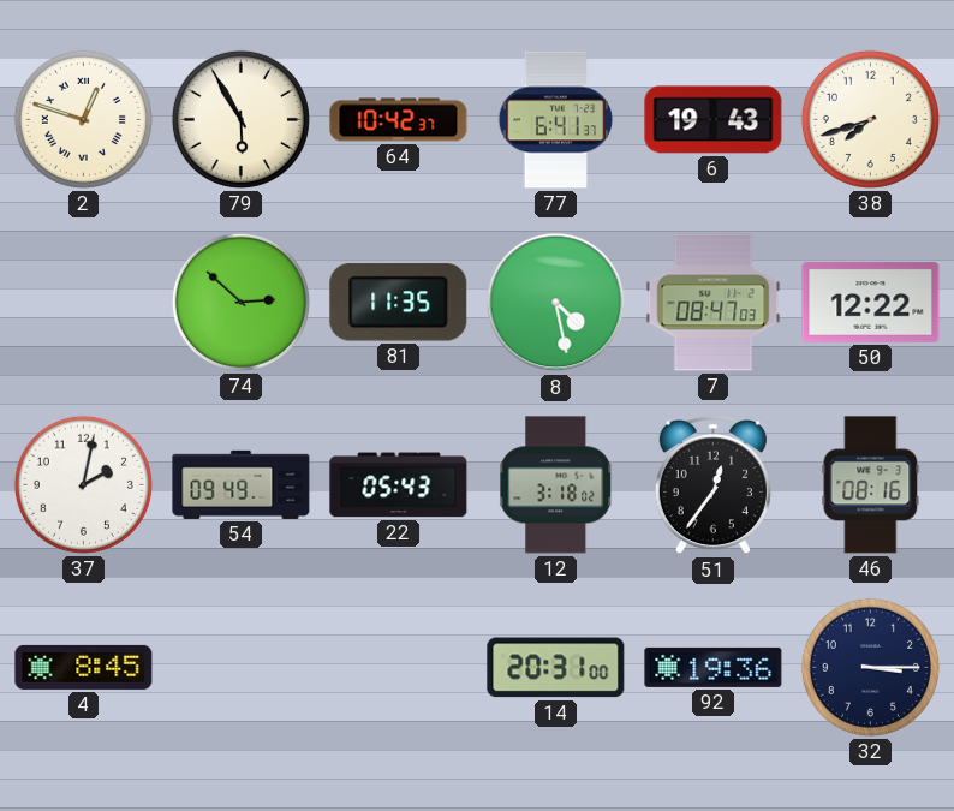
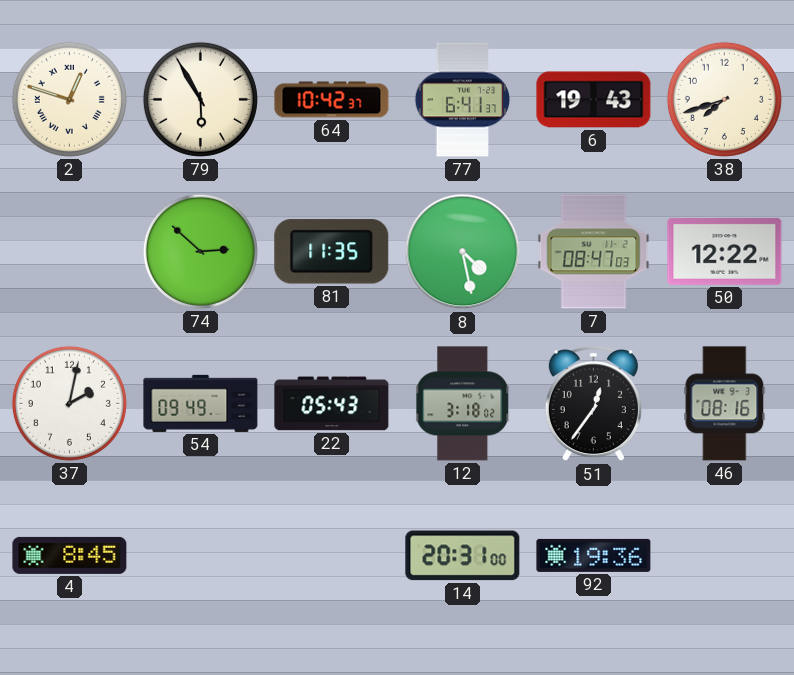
32: 3:15 -> none
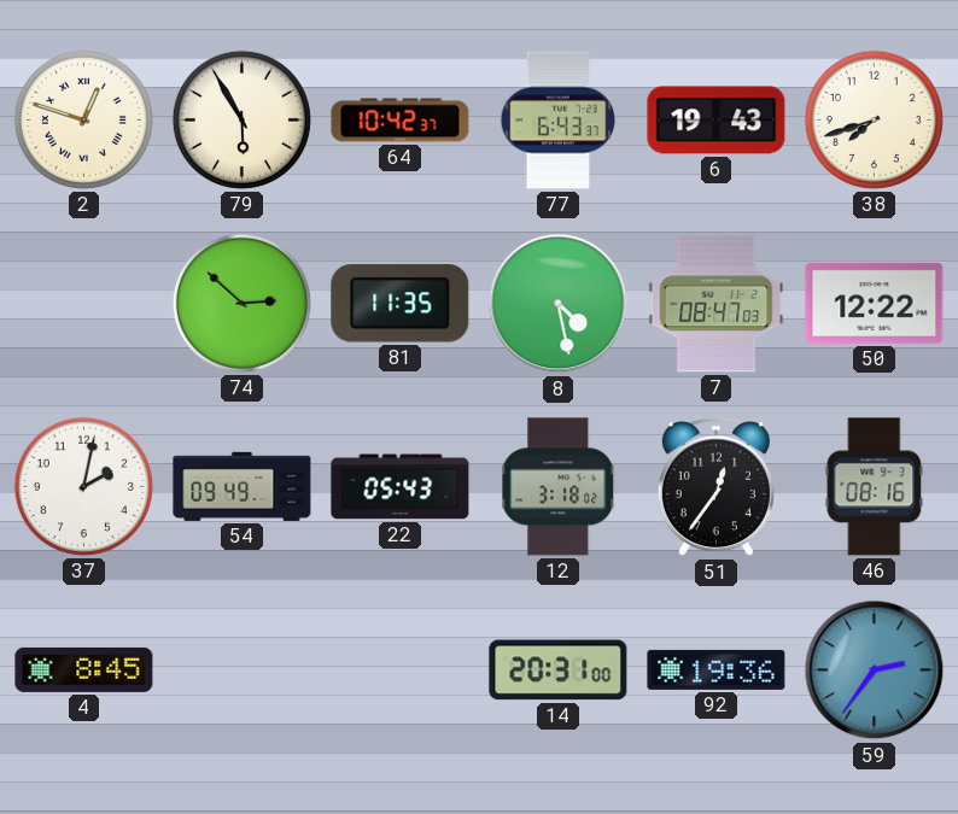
77: 6:41 -> 6:43
59: none -> 2:36
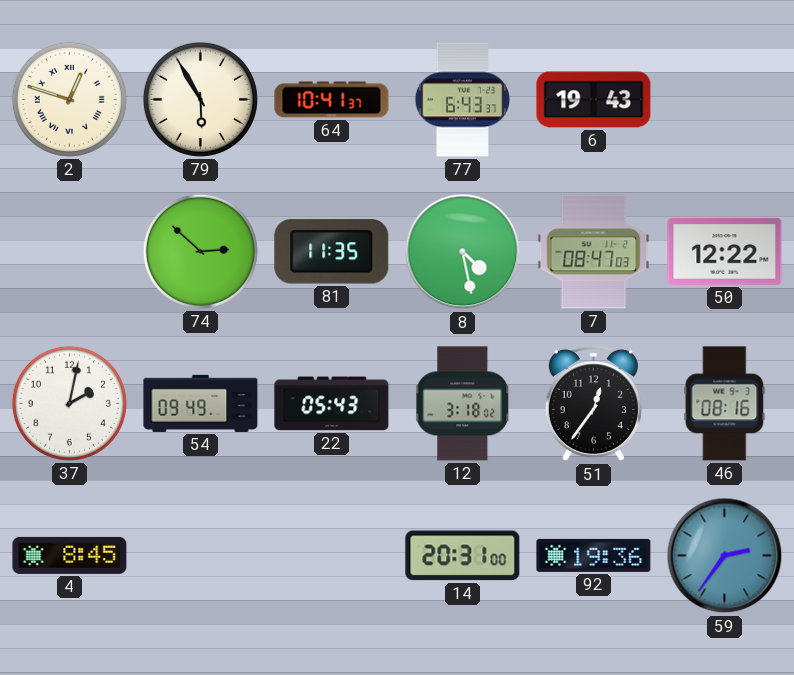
64: 10:42 -> 10:41
38: 7:42 -> none
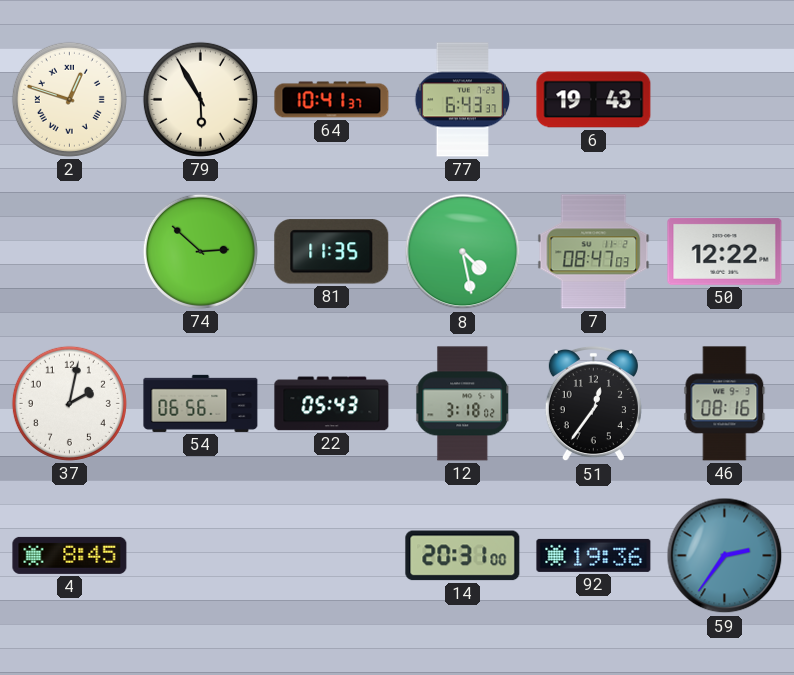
54: 09:49 -> 06:56
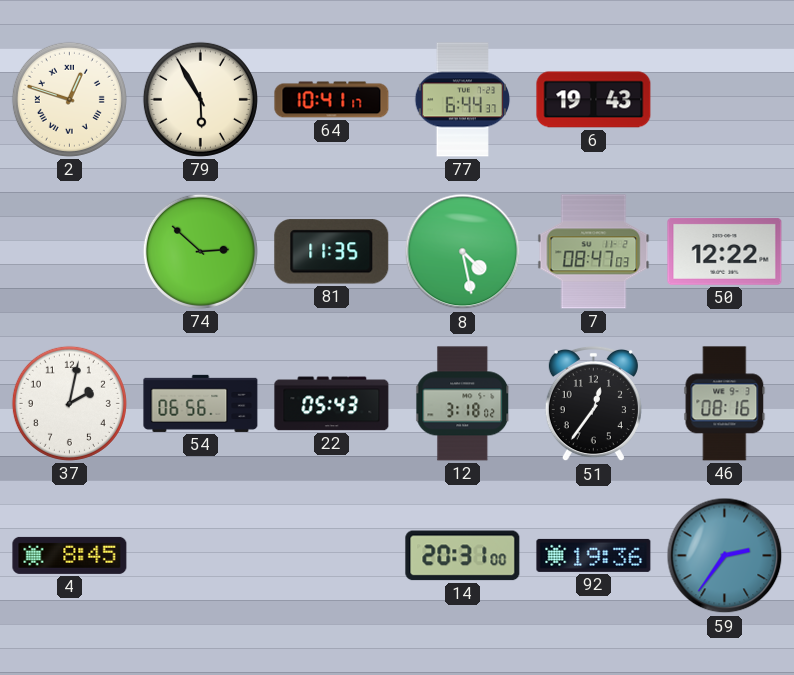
64: 10:41:37 -> 10:41:17
77: 6:43 -> 6:44
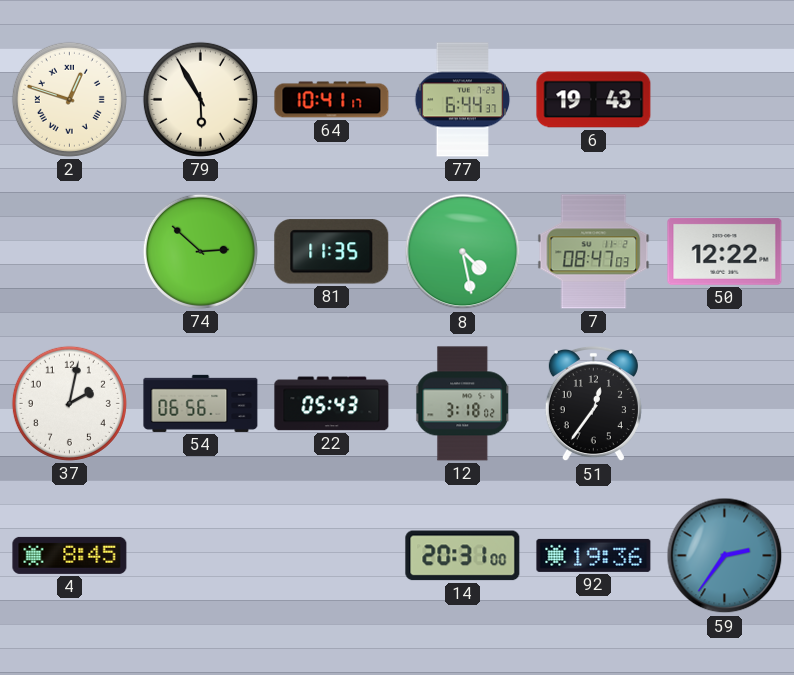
46: 08:16 -> none
